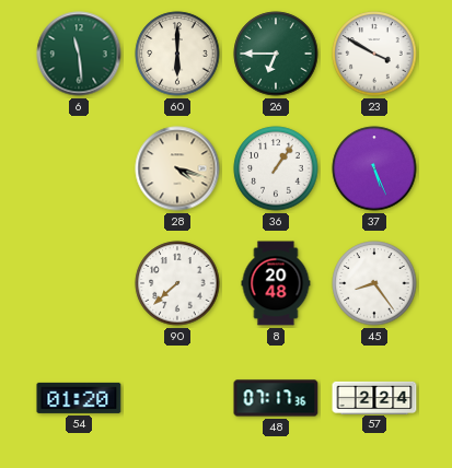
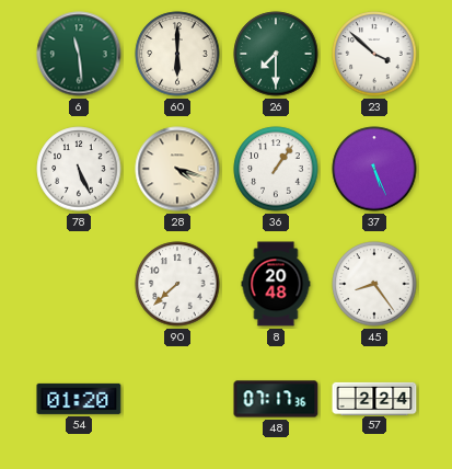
26: 6:45 -> 7:30
23: 3:50 -> 3:52
78: none -> 5:26
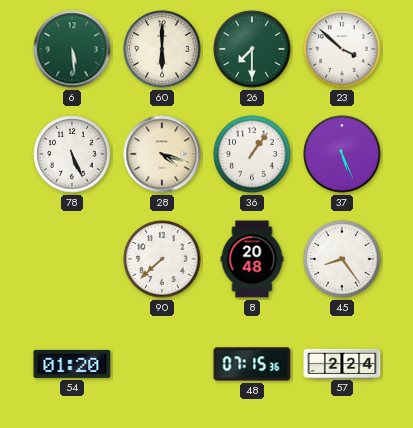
6: 11:29 -> 5:29
48: 07:17 -> 07:15
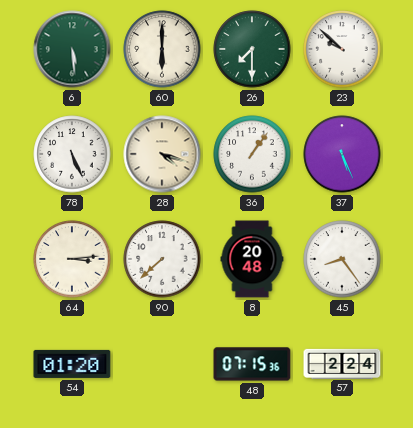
23: 3:52 -> 9:52
64: none -> 3:14
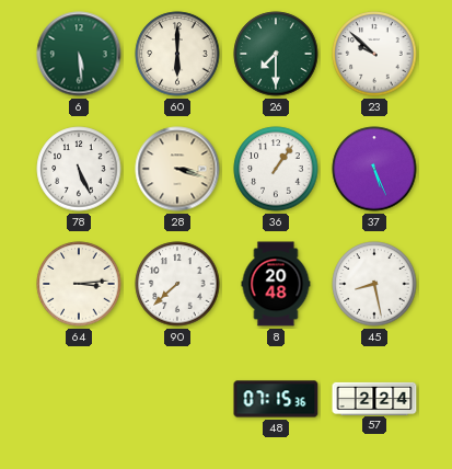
28: 4:18 -> 3:18
45: 8:24 -> 8:28
54: 01:20 -> none
